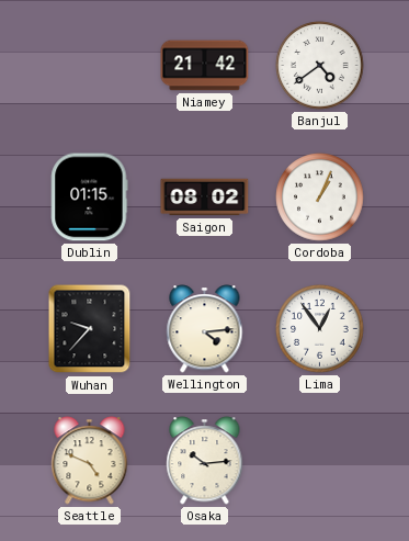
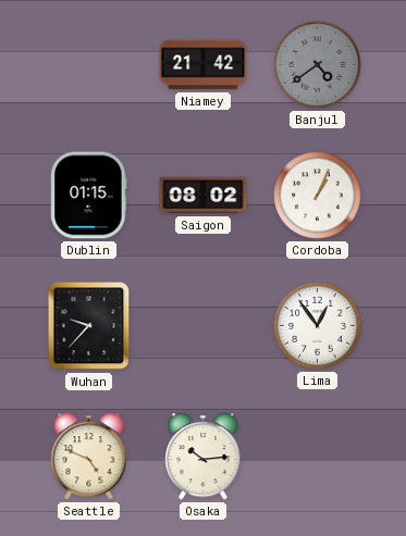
Banjul dial: white -> grey
Wellington: 4:14 -> none
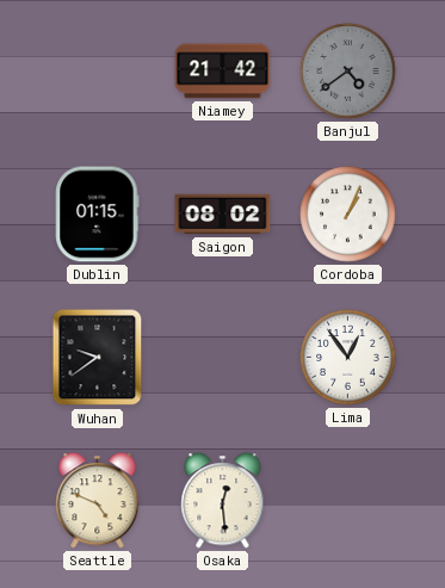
Wuhan: 9:37 -> 9:39
Osaka: 10:14 -> 12:29
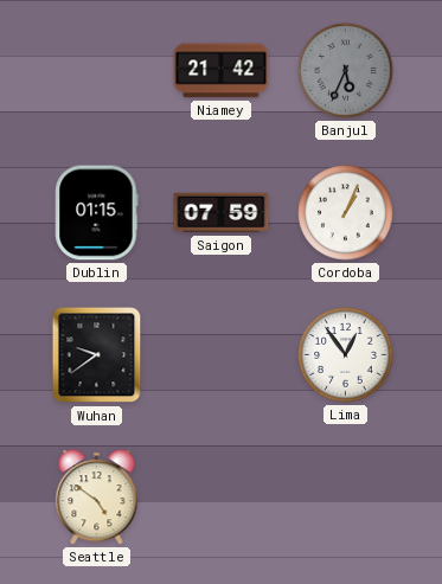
Banjul: 4:39 -> 5:34
Saigon: 08:02 -> 07:59
Seattle: 4:49 -> 4:51
Osaka: 12:29 -> none
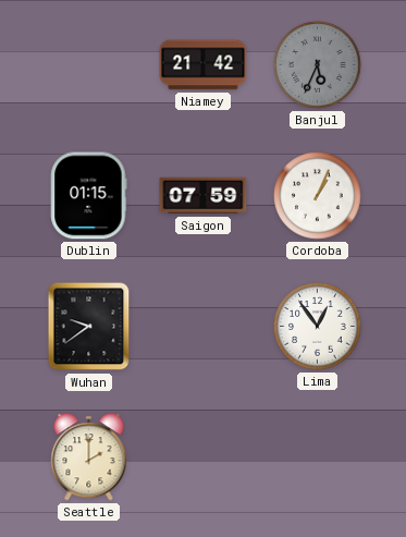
Seattle: 4:51 -> 2:00
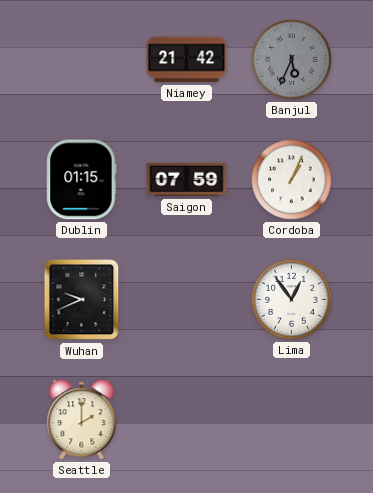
Wuhan: 9:39 -> 9:41
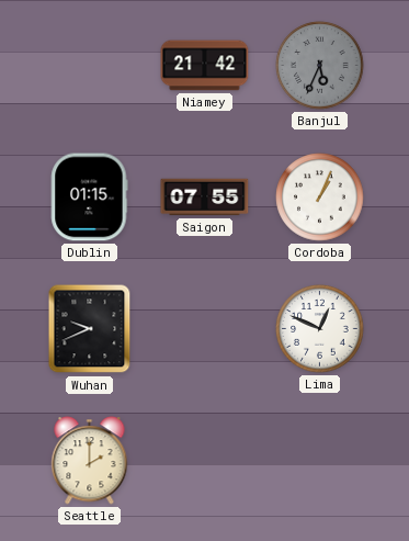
Saigon: 07:59 -> 07:55
Lima: 12:54 -> 12:49
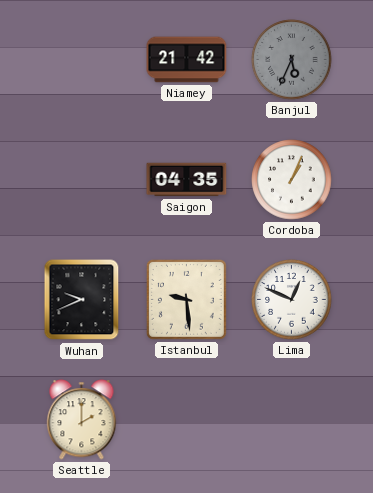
Dublin: 01:15 -> none
Saigon: 07:55 -> 04:35
Istanbul: none -> 9:29
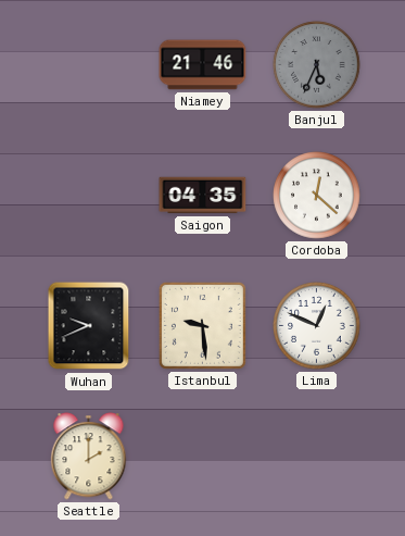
Niamey: 21:42 -> 21:46
Cordoba: 1:04 -> 12:22
